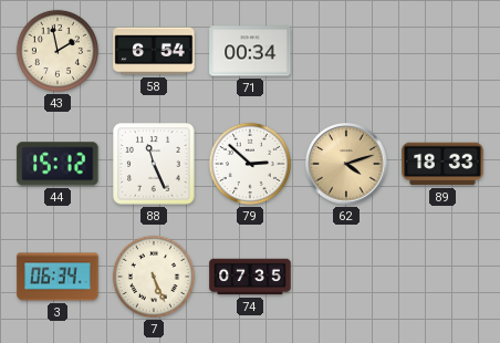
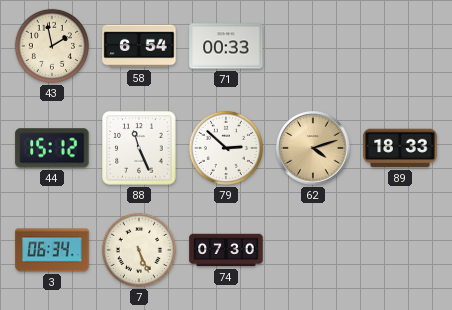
71: 00:34 -> 00:33
74: 07:35 -> 07:30
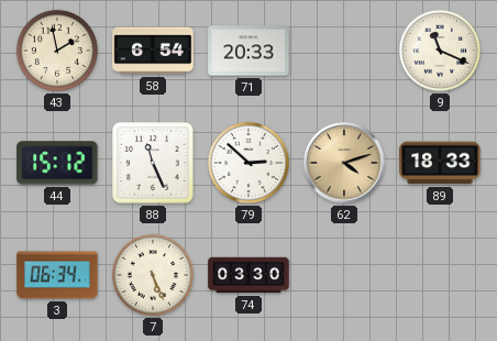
71: 00:33 -> 20:33
9: none -> 11:19
74: 07:30 -> 03:30
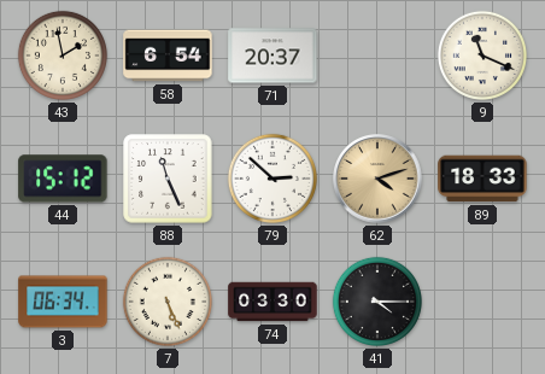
71: 20:33 -> 20:37
41: none -> 4:15
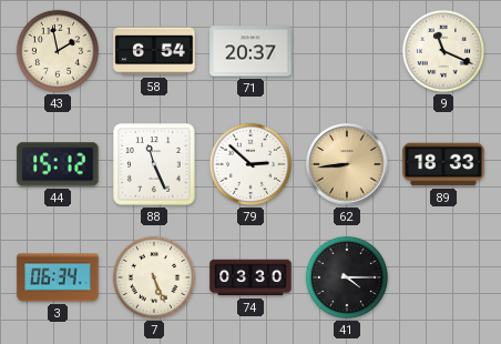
62: 4:12 -> 8:44
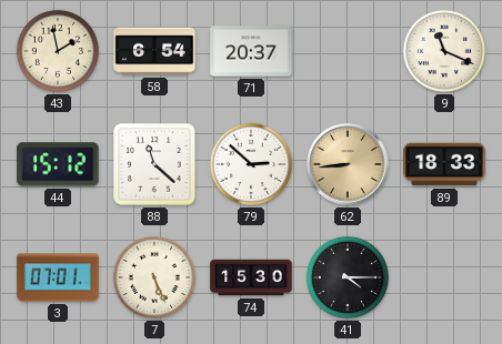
88: 11:26 -> 11:22
3: 06:34 -> 07:01
74: 03:30 -> 15:30
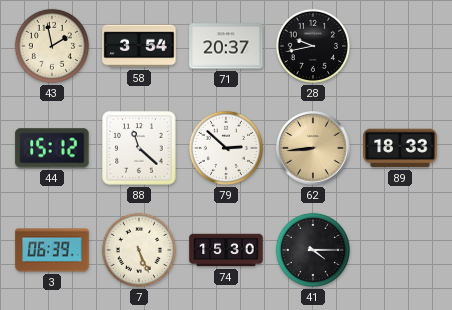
58: 6:54 -> 3:54
28: none -> 9:43
9: 11:19 -> none
3: 07:01 -> 06:39
